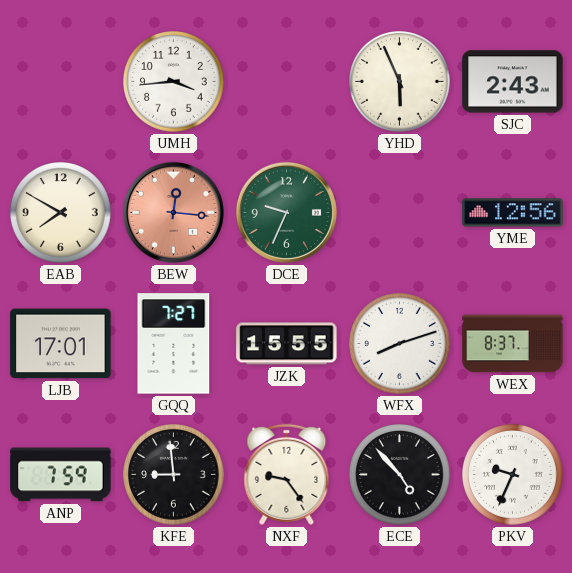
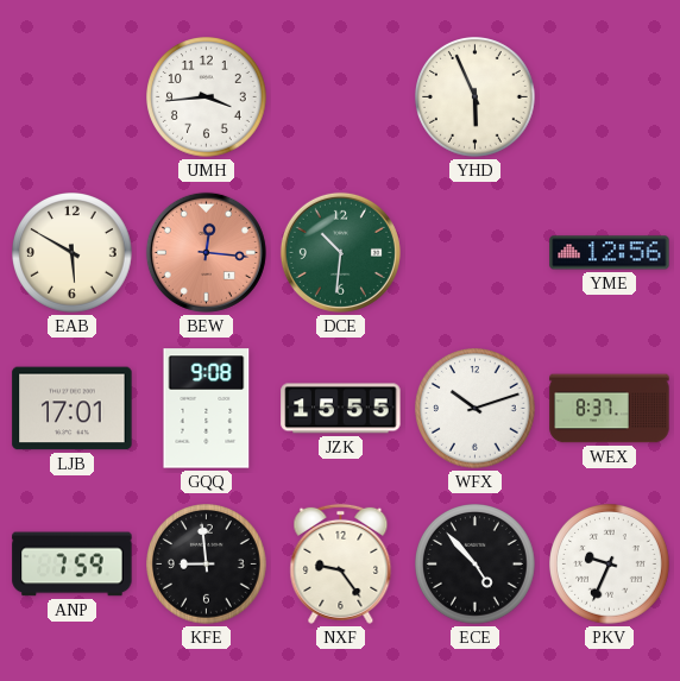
SJC: 2:43 -> none
EAB: 7:50 -> 5:50
DCE: 9:34 -> 10:31
GQQ: 7:27 -> 9:08
WFX: 8:12 -> 10:12
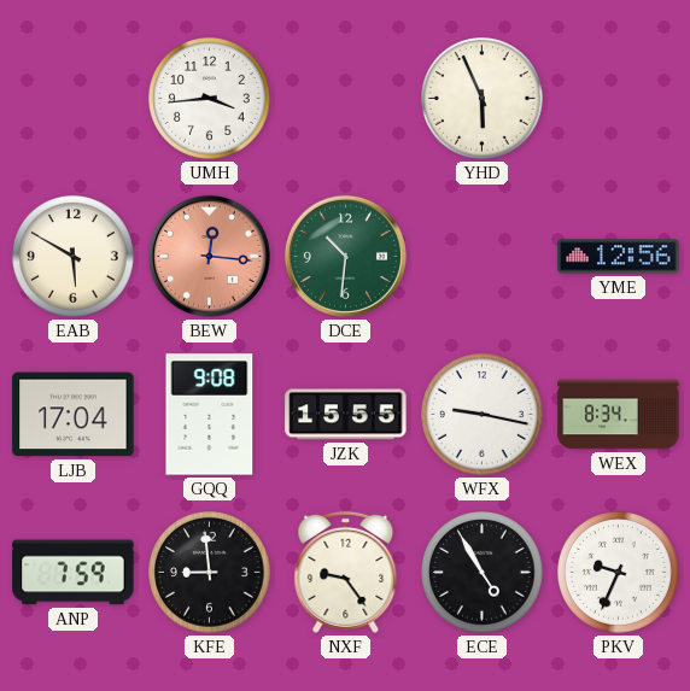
LJB: 17:01 -> 17:04
WFX: 10:12 -> 9:17
WEX: 8:37 -> 8:34
ECE: 4:53 -> 4:55
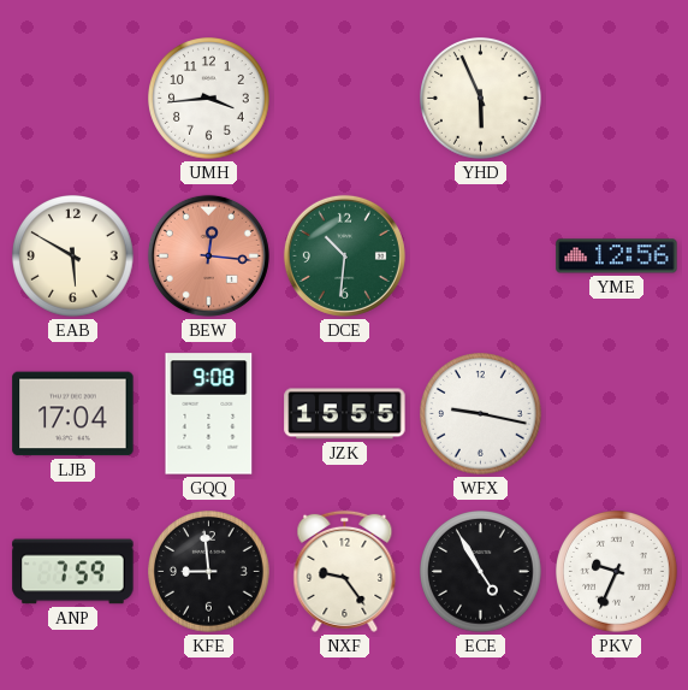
WEX: 8:34 -> none
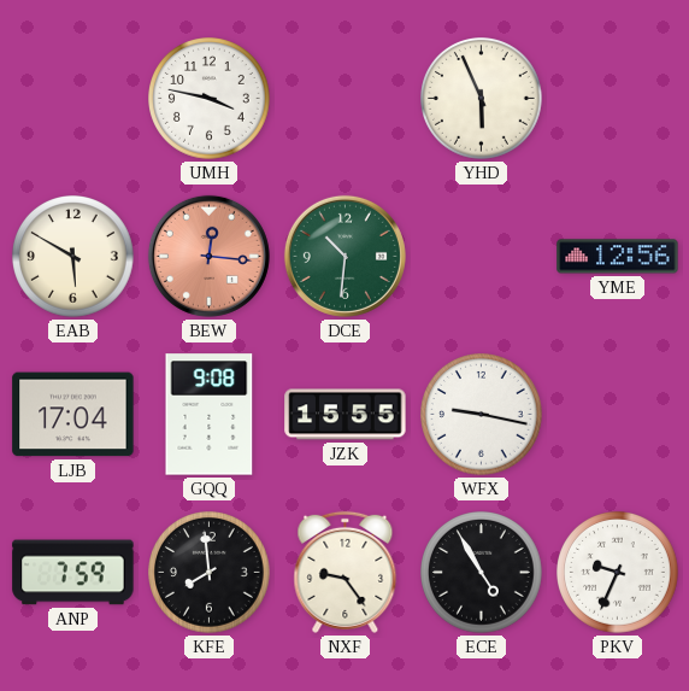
UMH: 3:44 -> 3:47
KFE: 8:59 -> 7:59
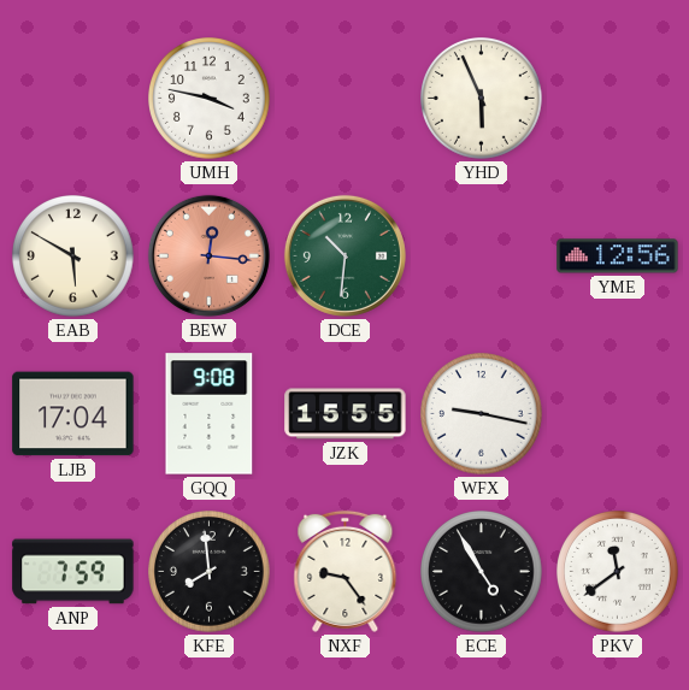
PKV: 9:34 -> 11:39
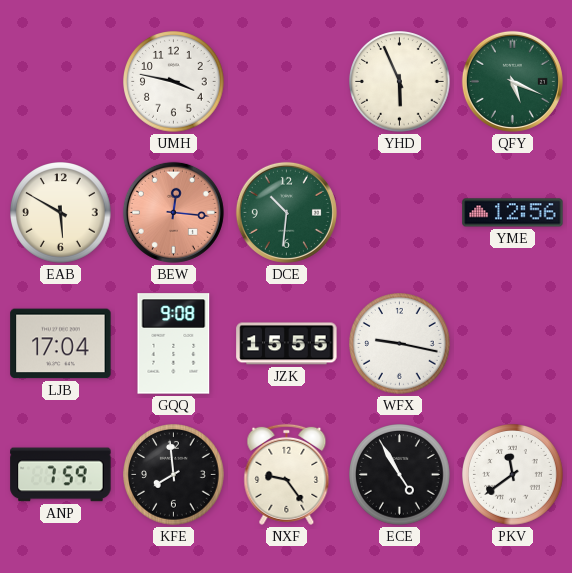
QFY: none -> 5:19
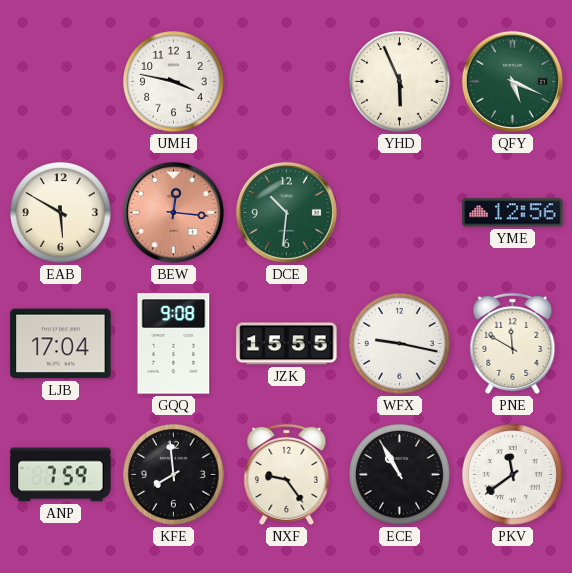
PNE: none -> 11:50
ECE: 4:55 -> 10:55
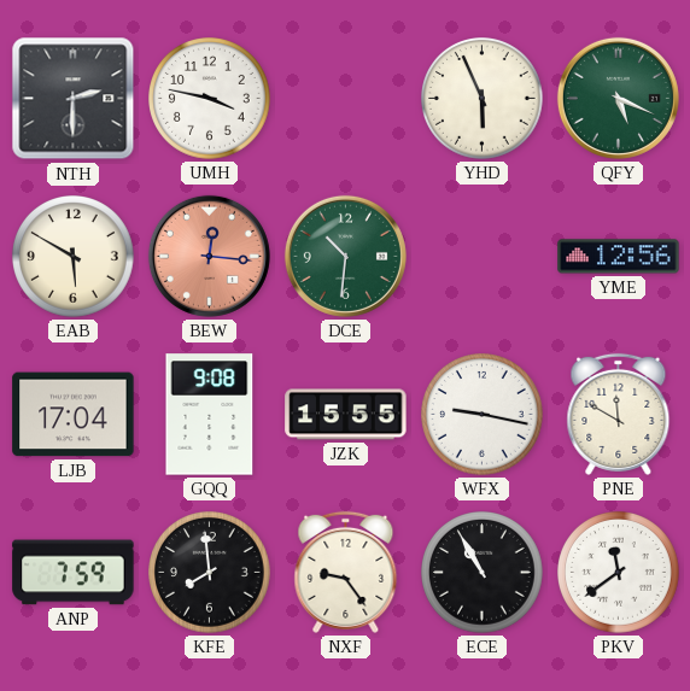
NTH: none -> 2:30
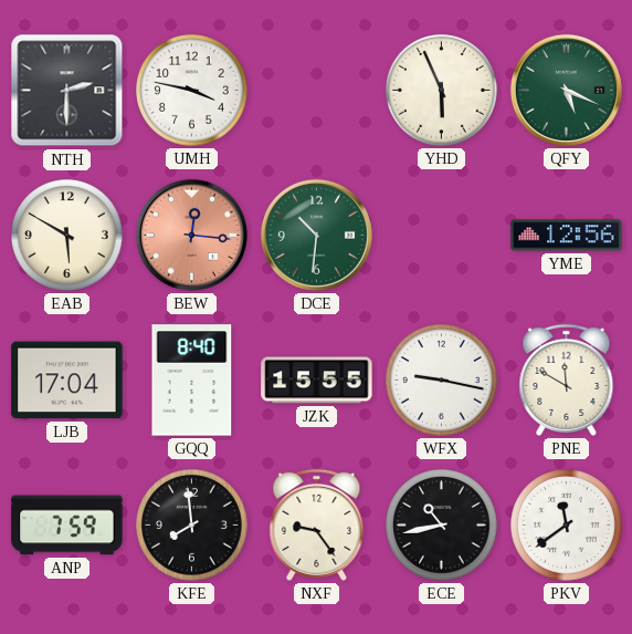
GQQ: 9:08 -> 8:40
ECE: 10:55 -> 10:43
